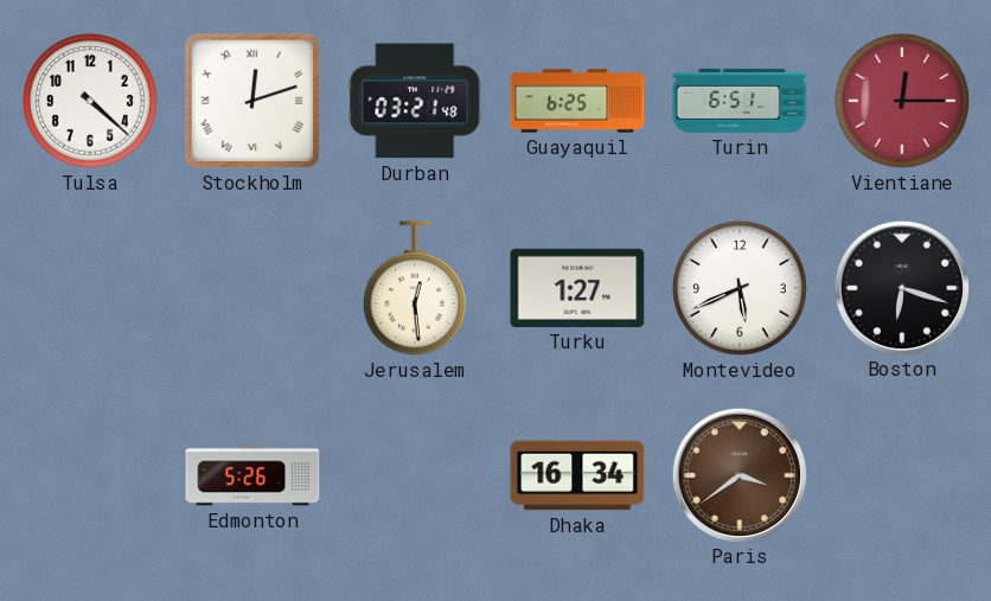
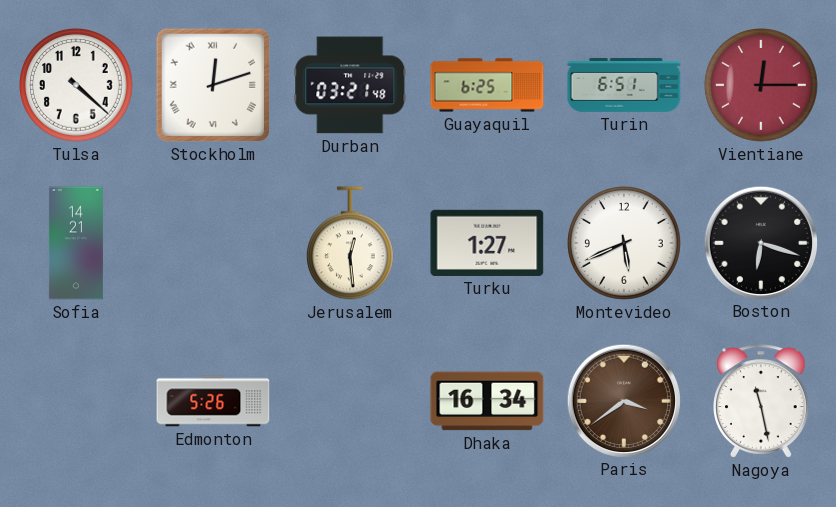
Sofia: none -> 14:21
Nagoya: none -> 11:28
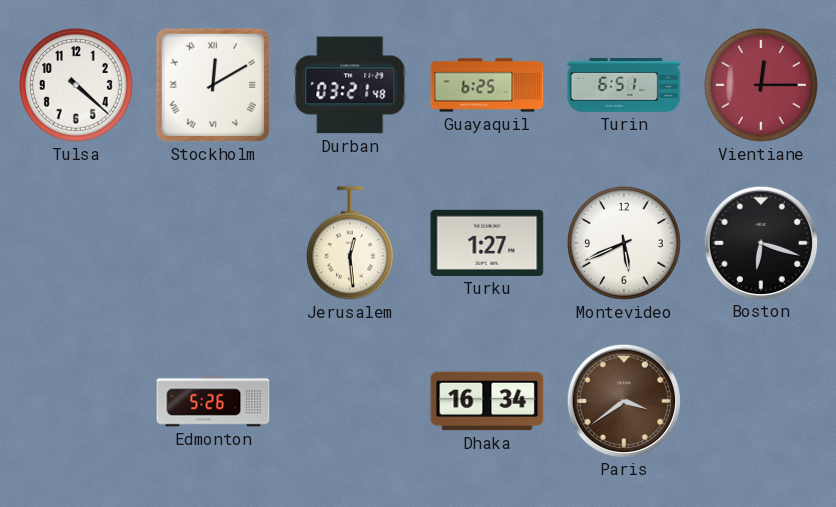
Stockholm: 12:12 -> 12:10
Sofia: 14:21 -> none
Nagoya: 11:28 -> none
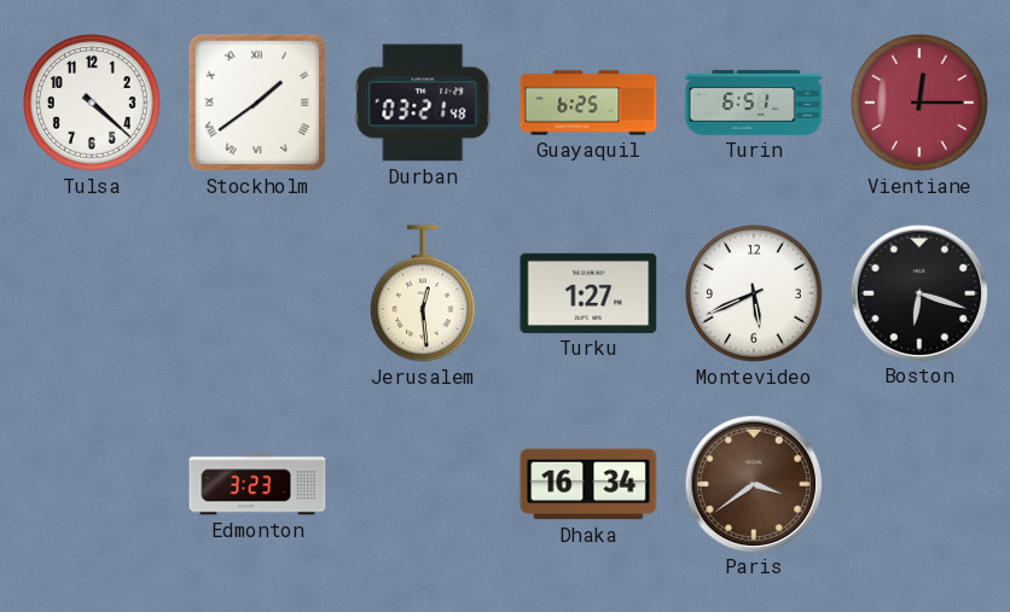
Stockholm: 12:10 -> 1:39
Edmonton: 5:26 -> 3:23
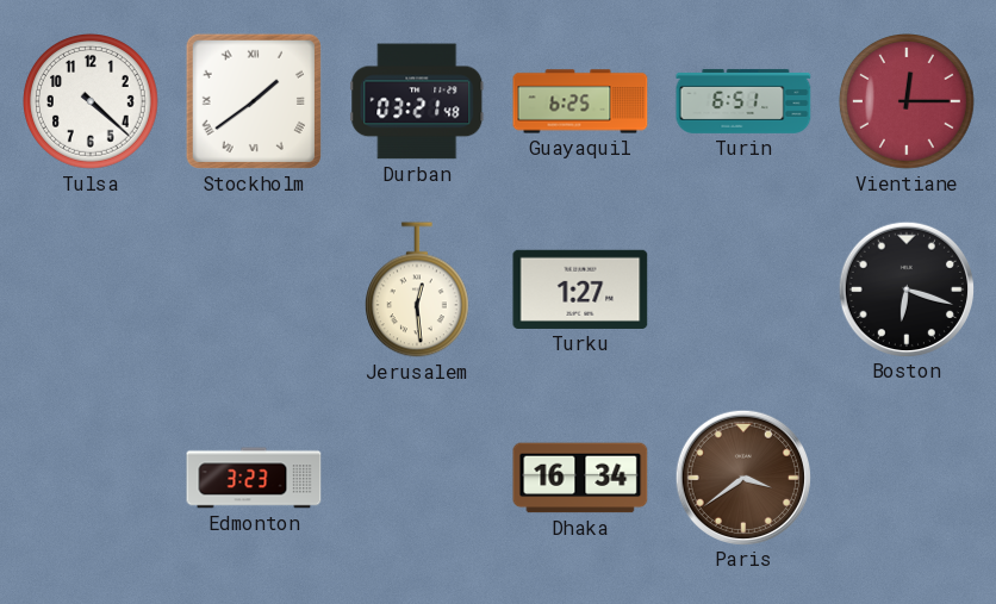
Montevideo: 5:41 -> none
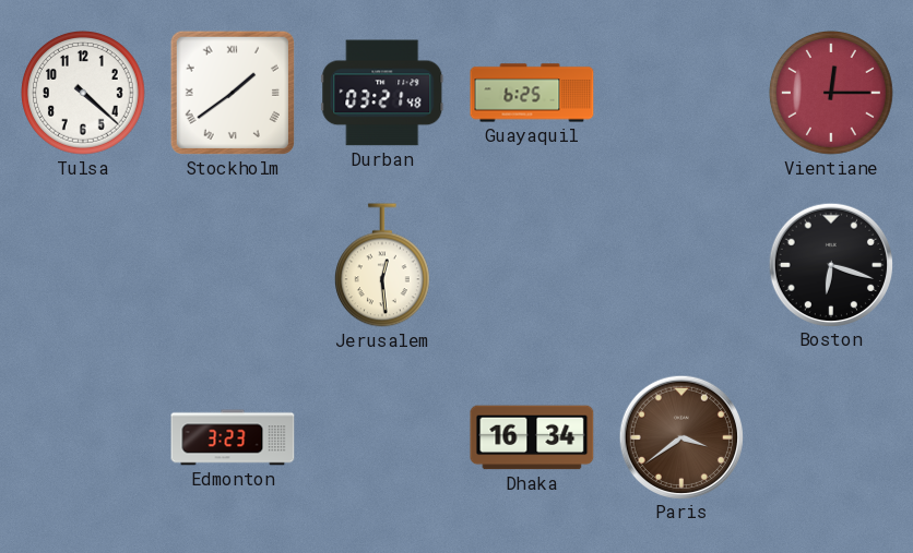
Turin: 6:51 -> none
Turku: 1:27 -> none
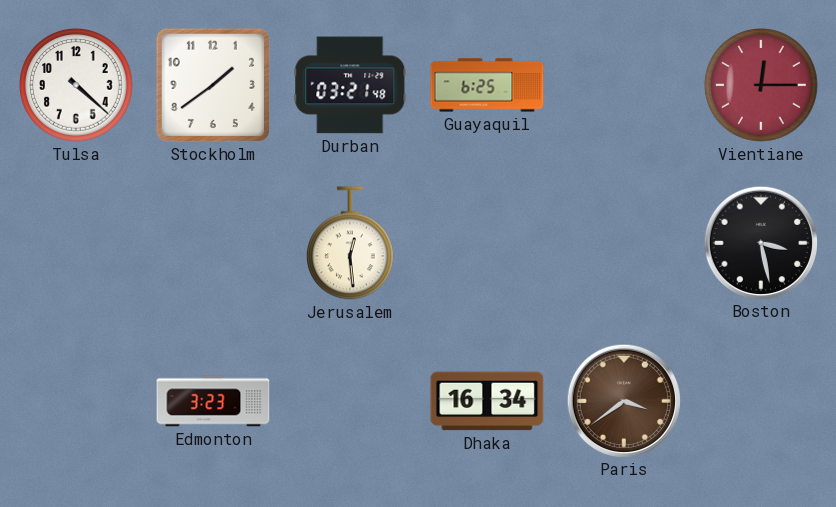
Stockholm numerals: Roman -> Arabic
Boston: 6:18 -> 3:28
